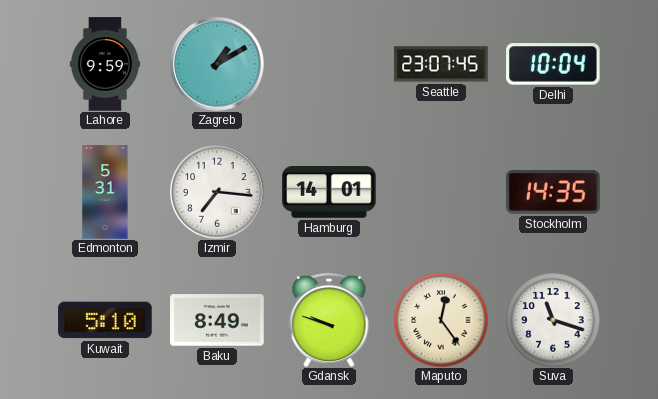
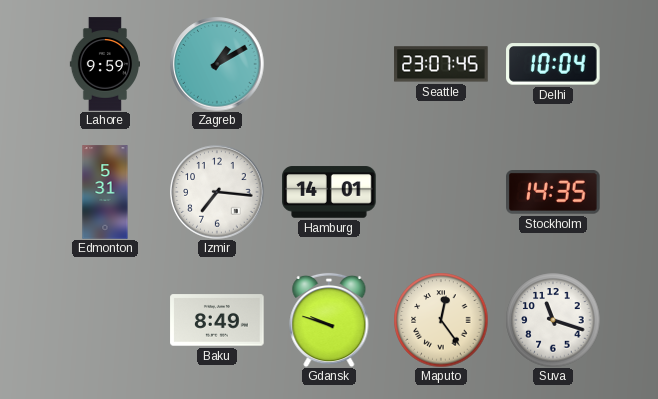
Kuwait: 5:10 -> none
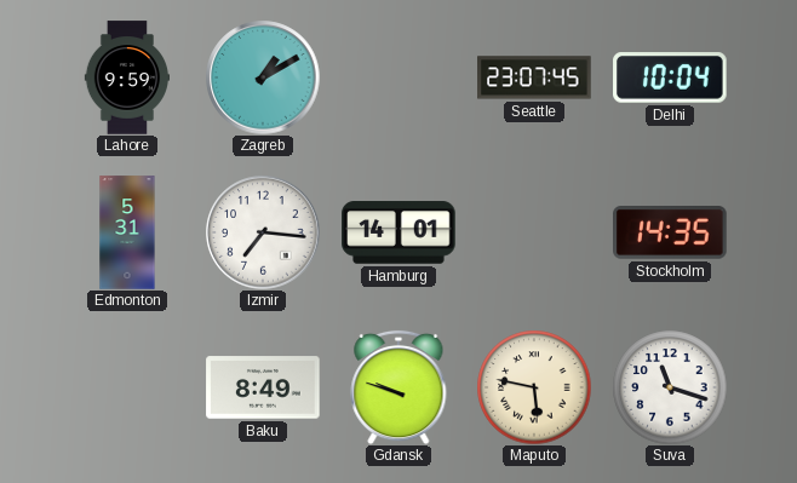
Maputo: 12:24 -> 5:47
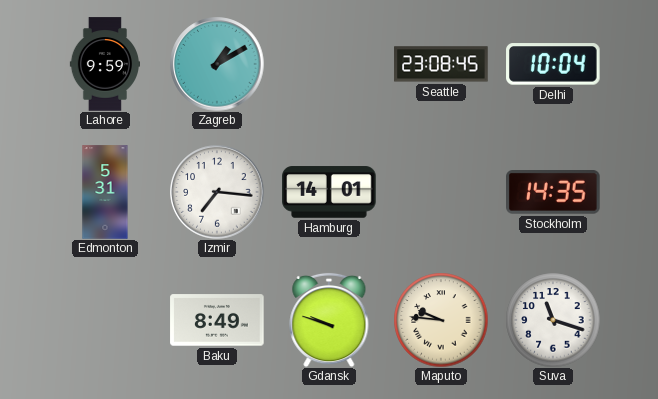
Seattle: 23:07 -> 23:08
Maputo: 5:47 -> 9:46
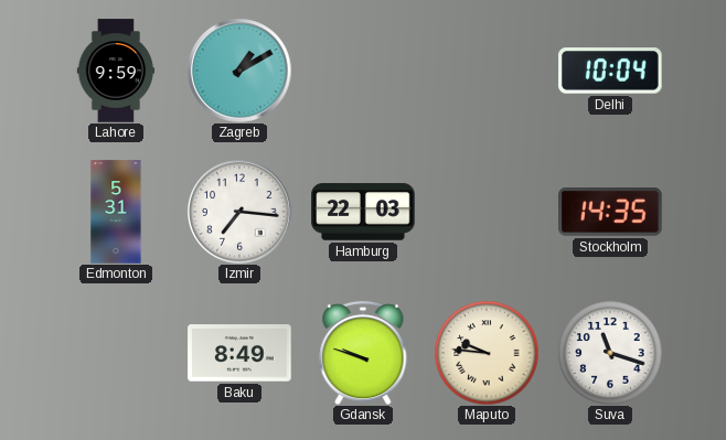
Seattle: 23:08 -> none
Hamburg: 14:01 -> 22:03
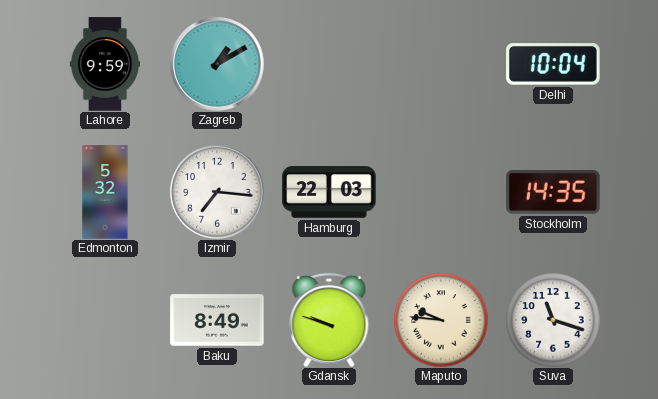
Edmonton: 5:31 -> 5:32
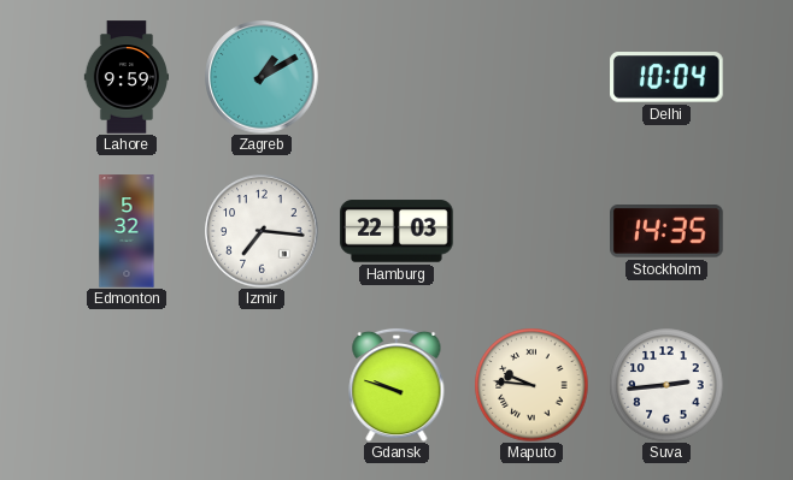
Baku: 8:49 -> none
Suva: 11:18 -> 2:44
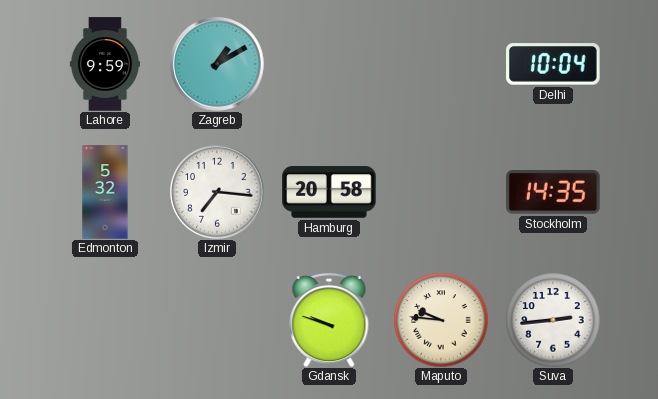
Hamburg: 22:03 -> 20:58
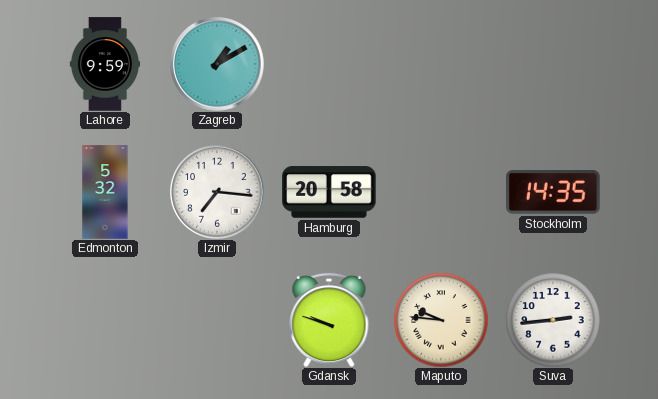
Delhi: 10:04 -> none
